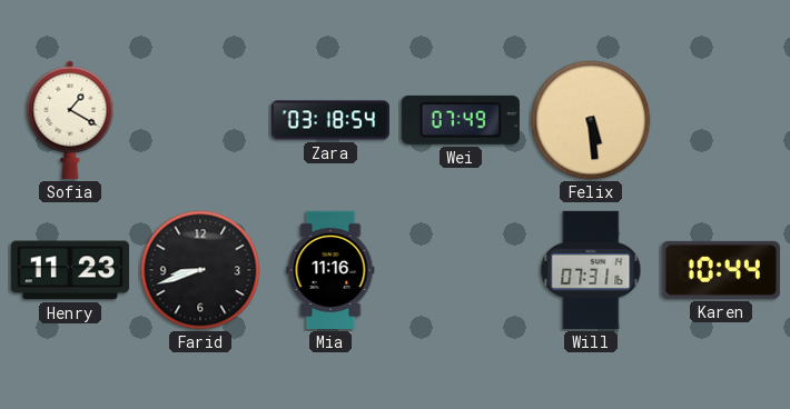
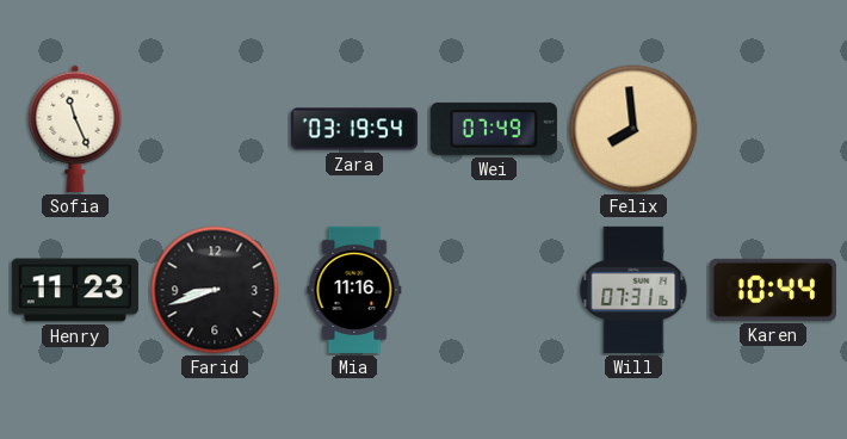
Sofia: 1:20 -> 11:26
Zara: 03:18 -> 03:19
Felix: 5:29 -> 7:59
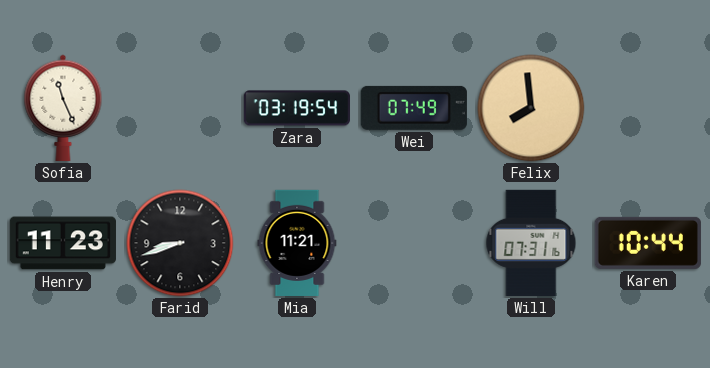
Mia: 11:16 -> 11:21
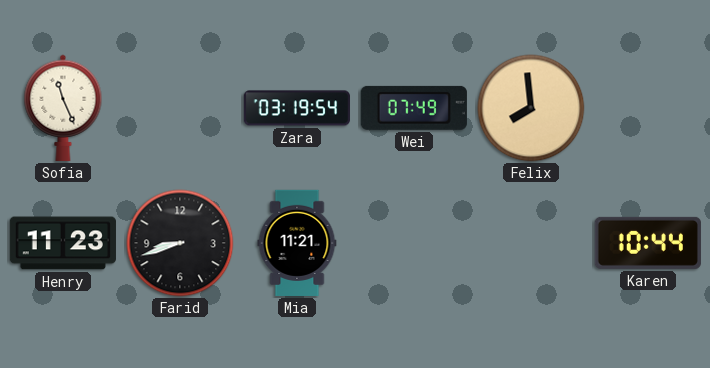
Will: 07:31 -> none
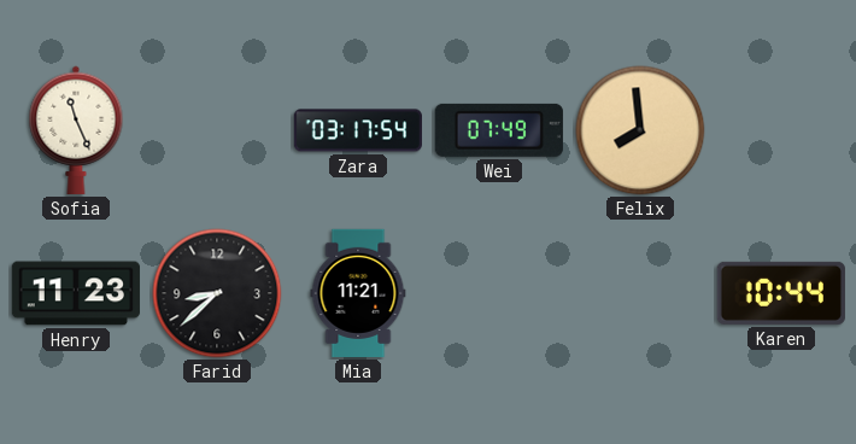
Zara: 03:19 -> 03:17
Farid: 8:42 -> 8:38
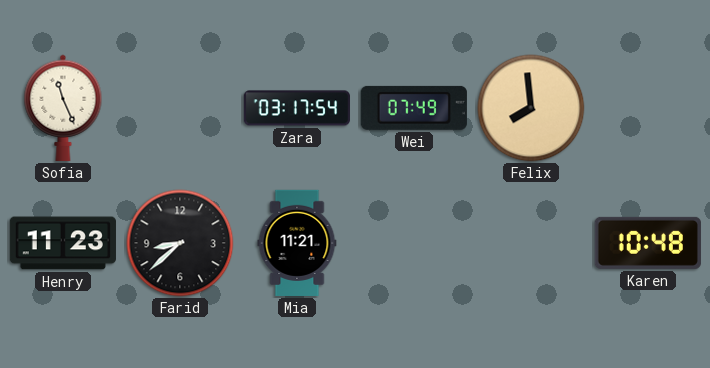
Karen: 10:44 -> 10:48
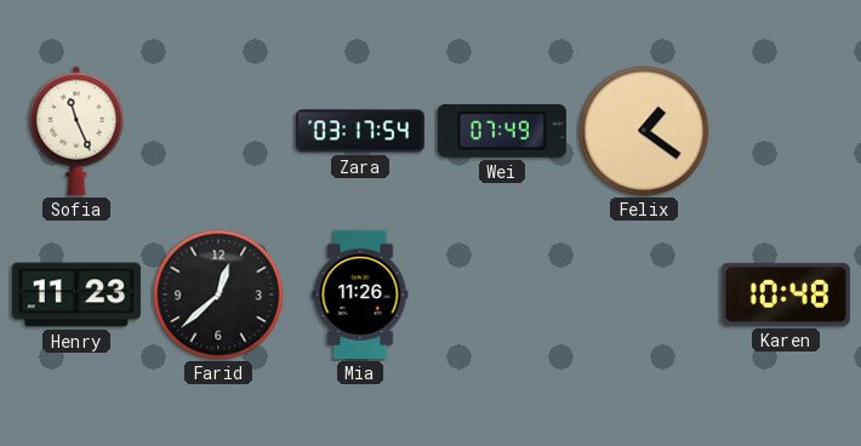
Felix: 7:59 -> 1:21
Farid: 8:38 -> 12:38
Mia: 11:21 -> 11:26
